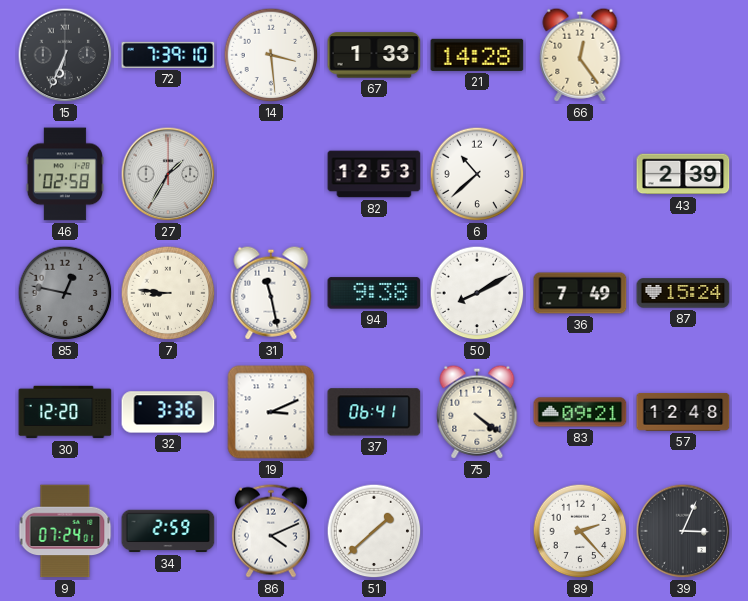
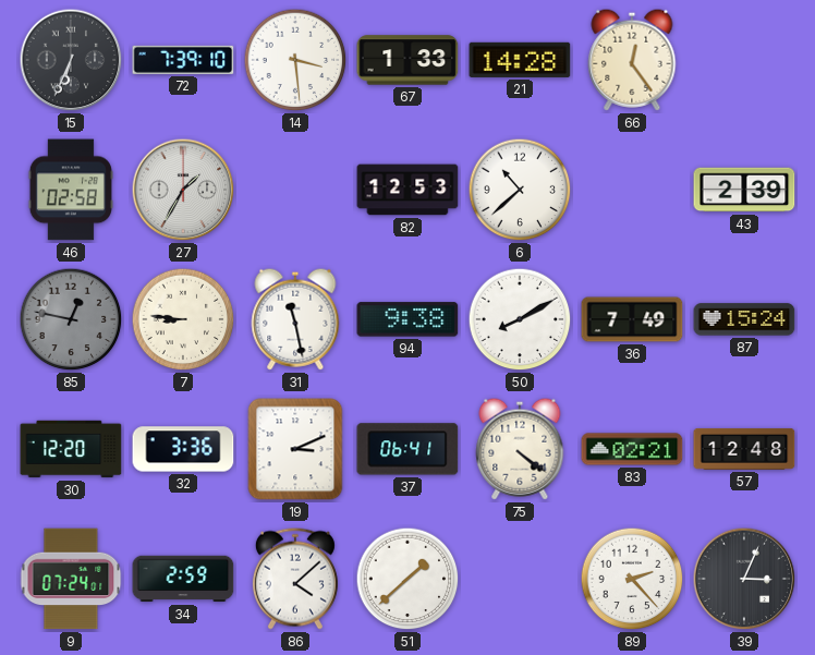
83: 09:21 -> 02:21
86: 4:11 -> 4:08
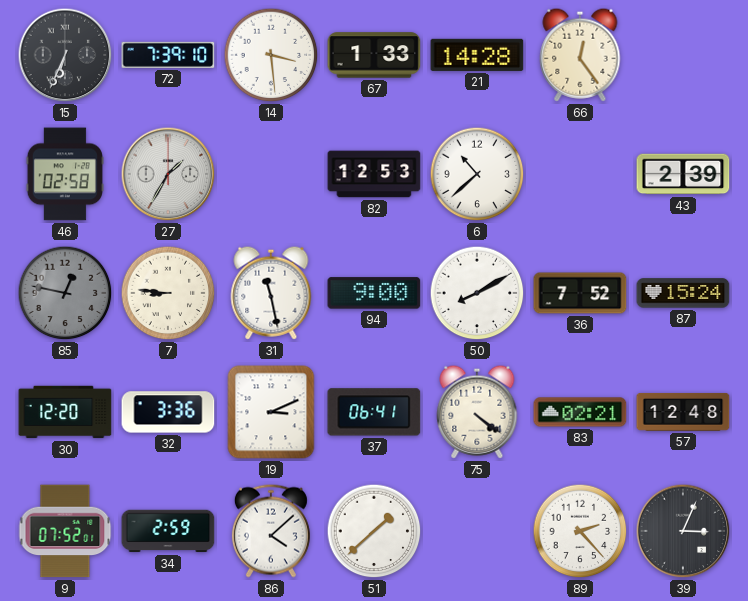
94: 9:38 -> 9:00
36: 7:49 -> 7:52
9: 07:24 -> 07:52
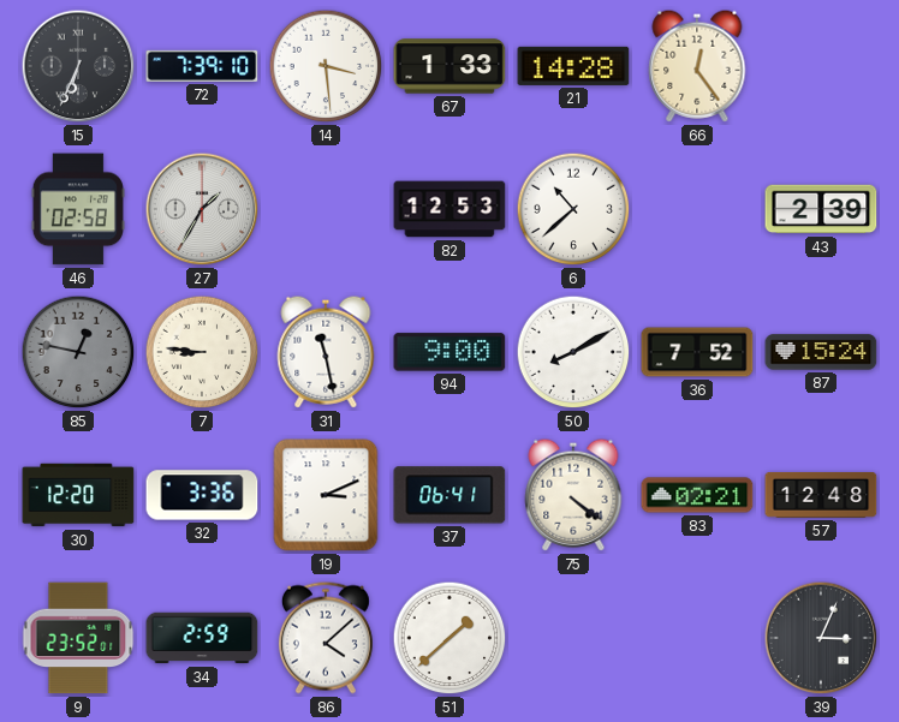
9: 07:52 -> 23:52
89: 2:23 -> none
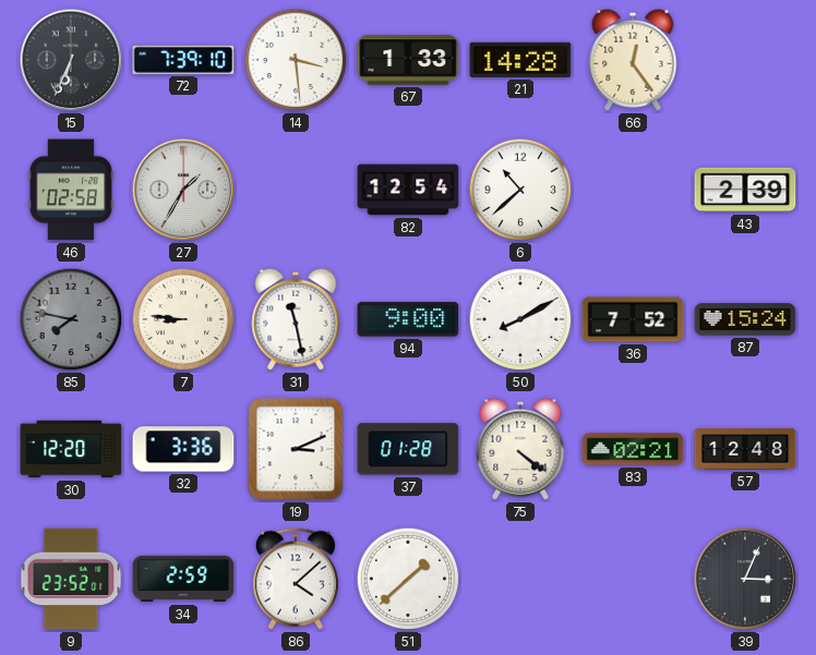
82: 12:53 -> 12:54
85: 12:47 -> 7:47
37: 06:41 -> 01:28
